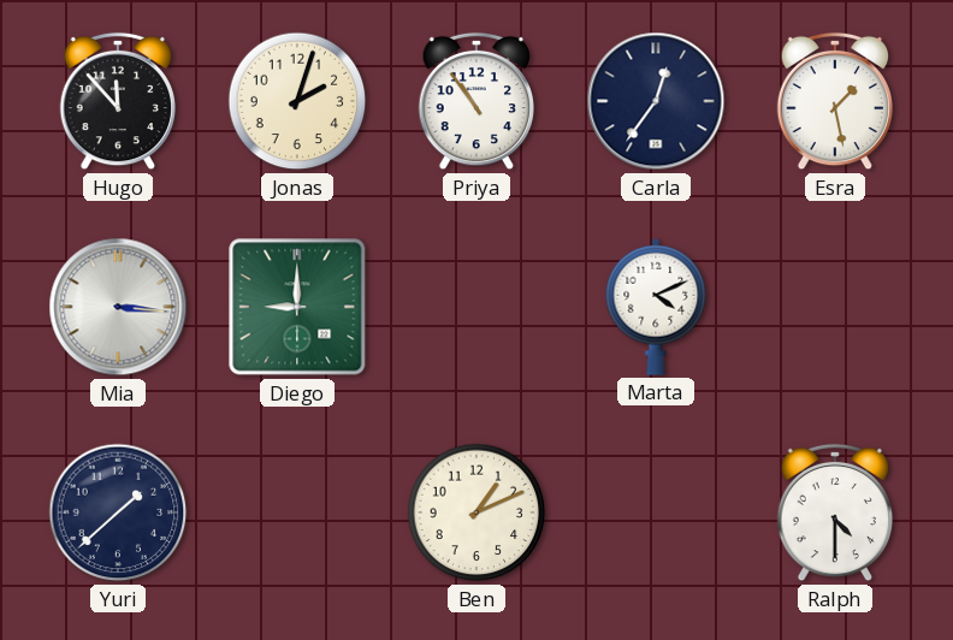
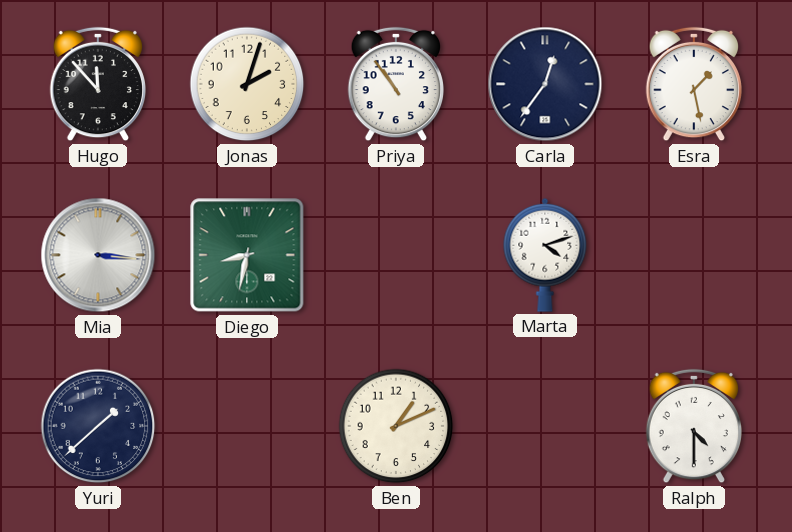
Diego: 9:00 -> 8:32
Marta: 4:11 -> 4:12
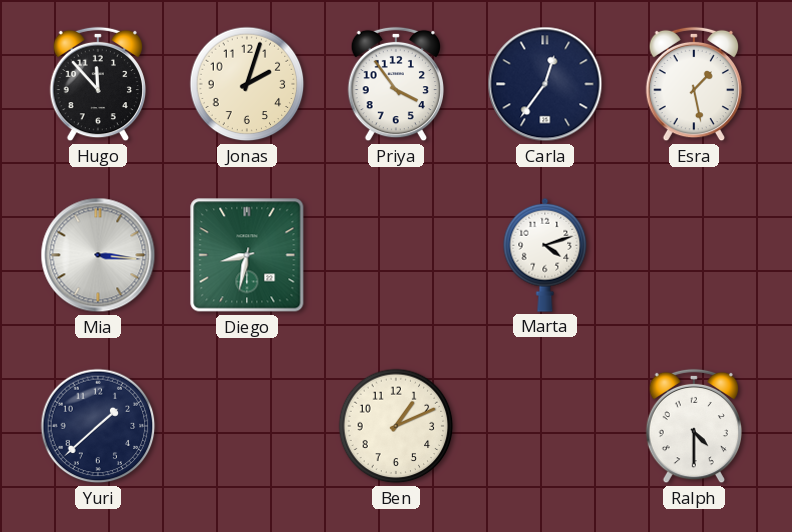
Priya: 10:54 -> 3:54
